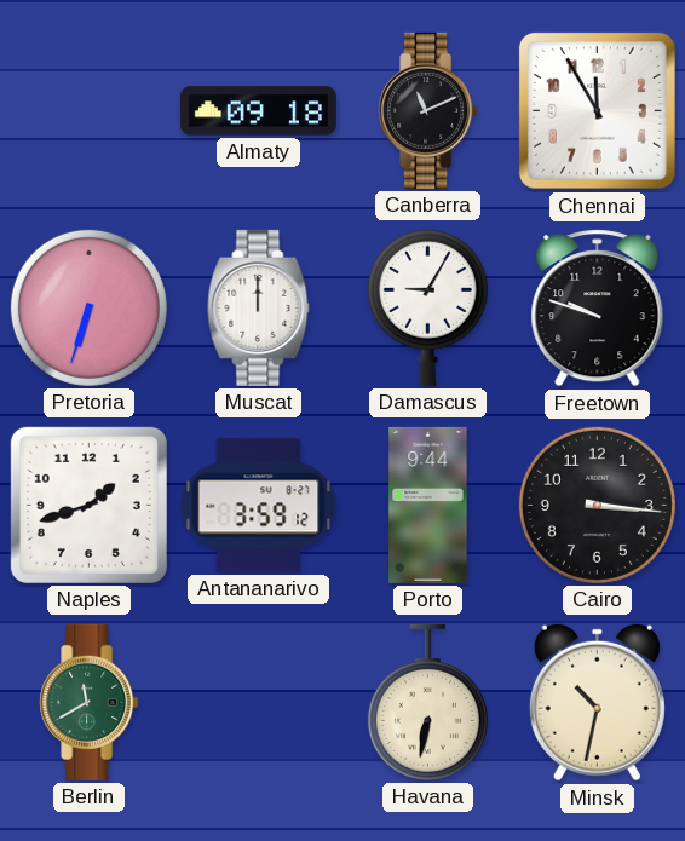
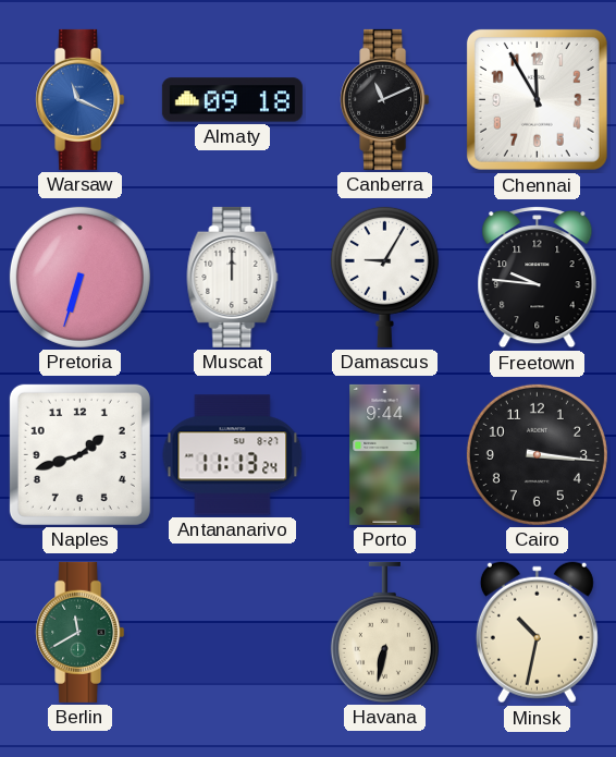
Warsaw: none -> 11:19
Freetown: 9:48 -> 9:46
Antananarivo: 3:59 -> 11:13
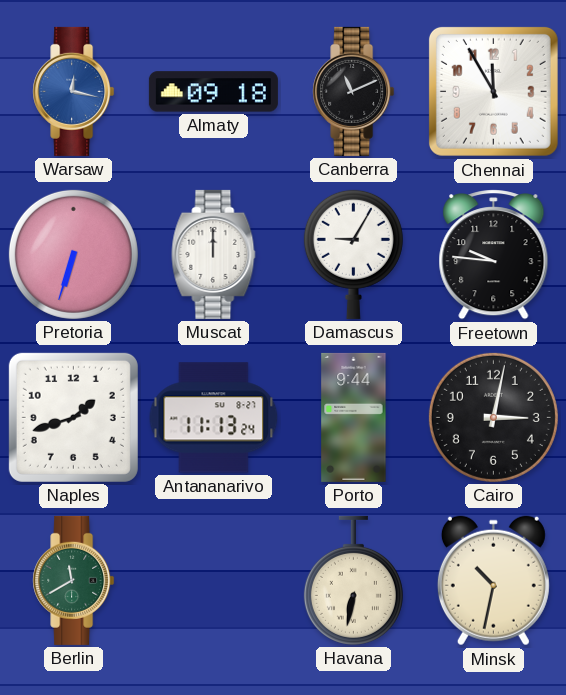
Warsaw: 11:19 -> 12:17
Cairo: 3:16 -> 3:02
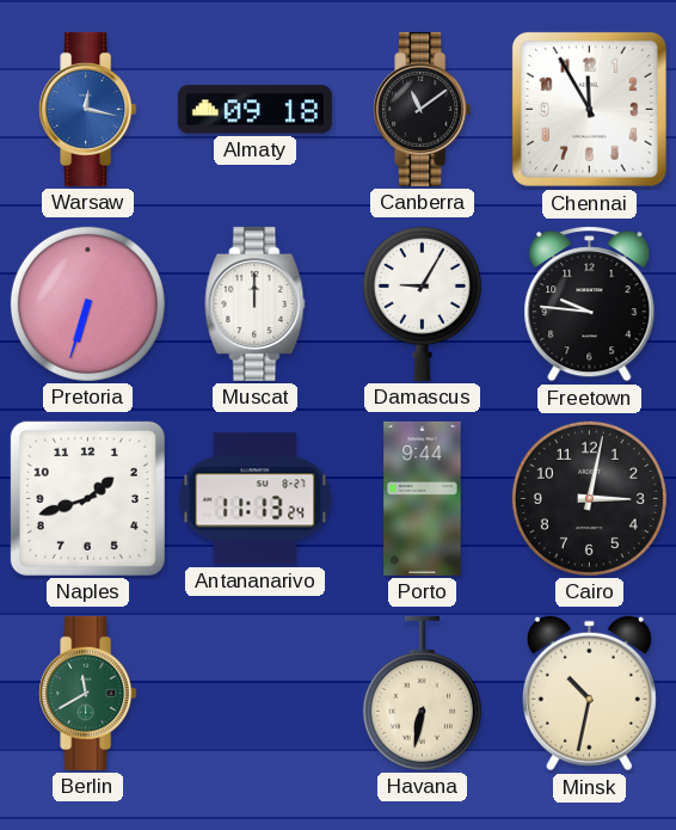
Canberra: 11:11 -> 11:09
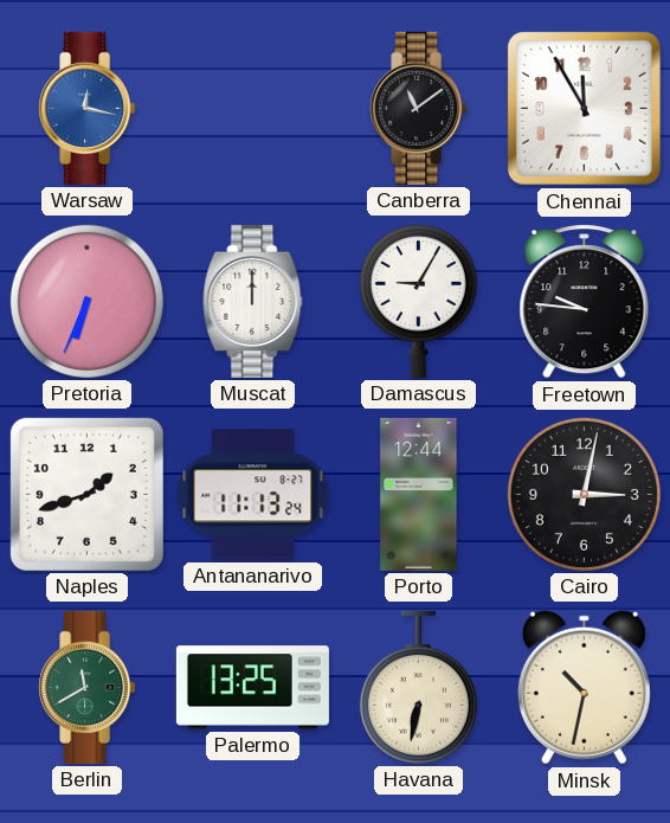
Almaty: 09:18 -> none
Pretoria: 6:33 -> 6:34
Porto: 9:44 -> 12:44
Palermo: none -> 13:25
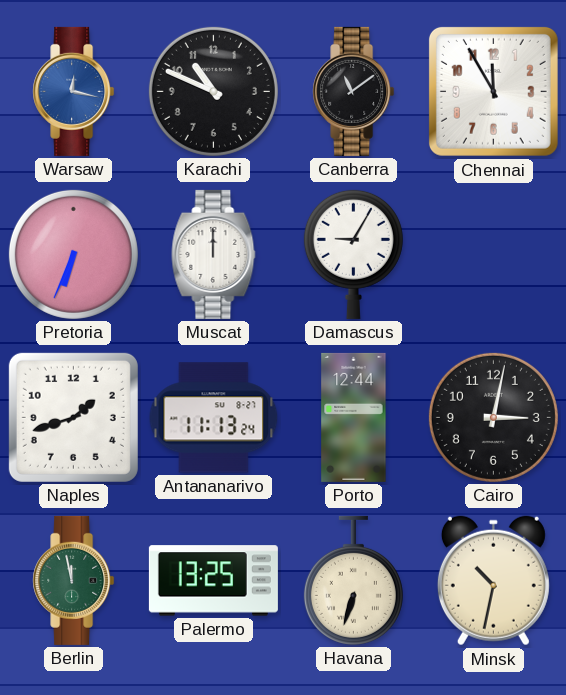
Karachi: none -> 10:49
Freetown: 9:46 -> none
Berlin: 11:40 -> 11:58
Havana: 6:32 -> 6:33
